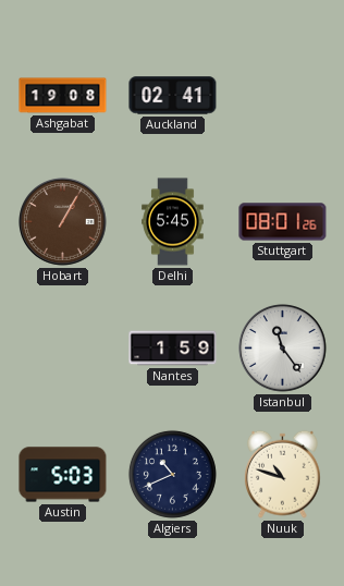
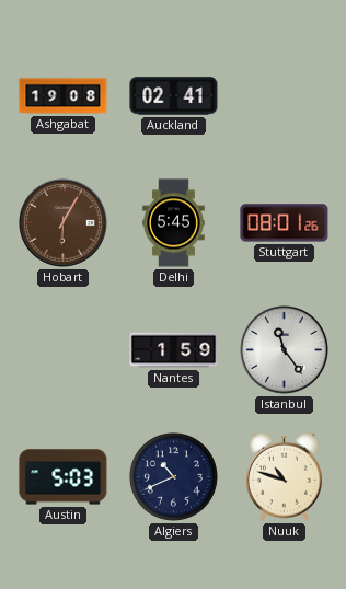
Hobart: 1:05 -> 6:05
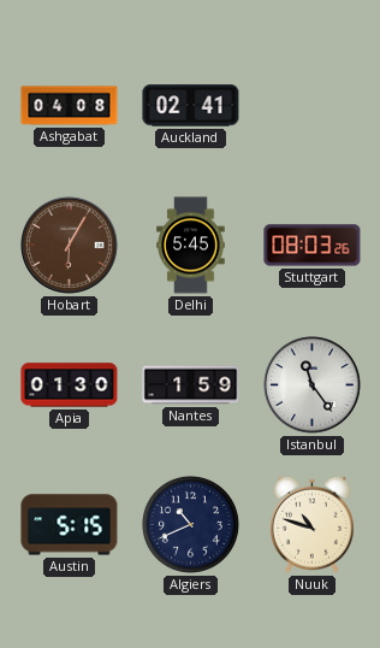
Ashgabat: 19:08 -> 04:08
Stuttgart: 08:01 -> 08:03
Apia: none -> 01:30
Austin: 5:03 -> 5:15
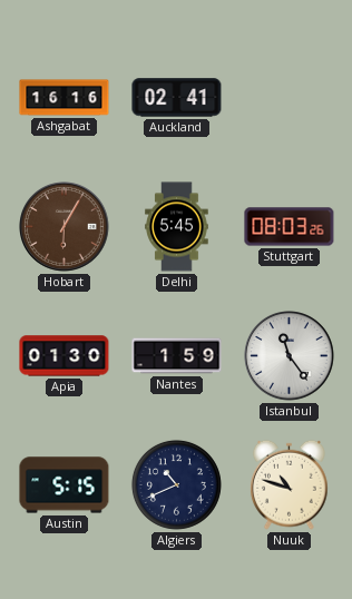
Ashgabat: 04:08 -> 16:16
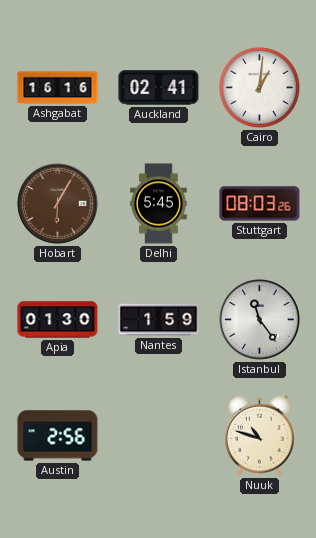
Cairo: none -> 1:01
Austin: 5:15 -> 2:56
Algiers: 10:41 -> none
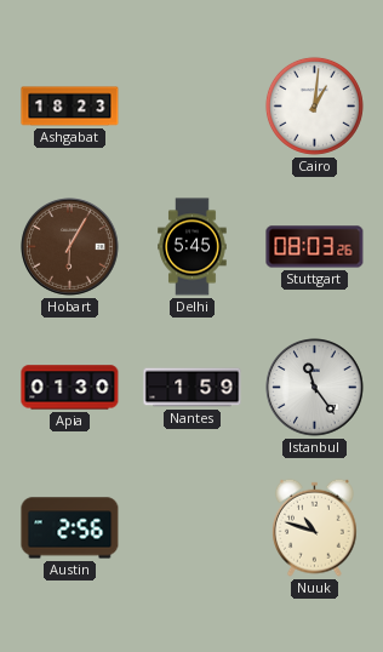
Ashgabat: 16:16 -> 18:23
Auckland: 02:41 -> none
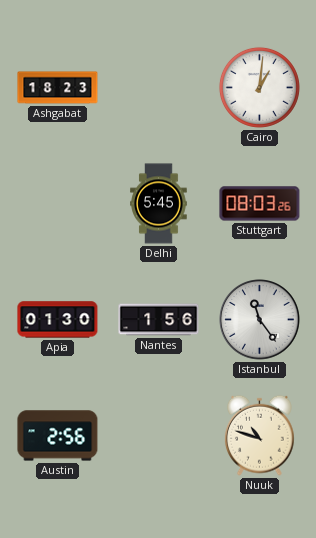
Hobart: 6:05 -> none
Nantes: 1:59 -> 1:56
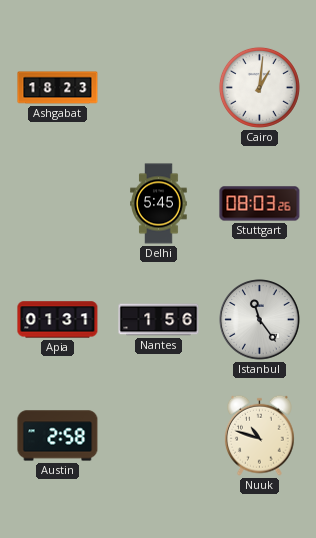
Apia: 01:30 -> 01:31
Austin: 2:56 -> 2:58
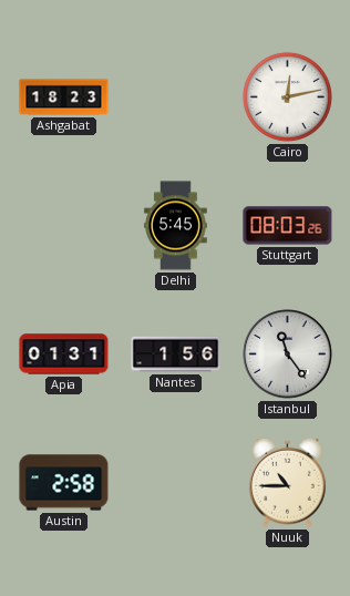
Cairo: 1:01 -> 12:13
Nuuk: 10:48 -> 10:45
